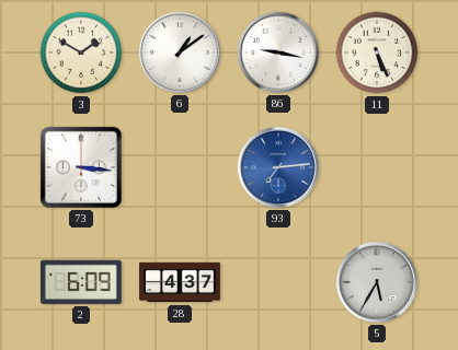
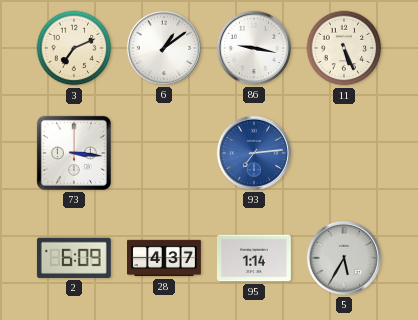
3: 1:50 -> 7:11
95: none -> 1:14
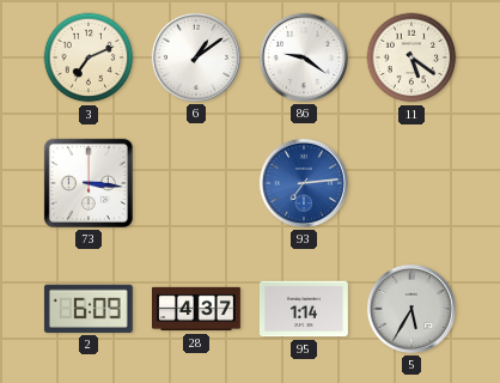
86: 9:17 -> 9:21
11: 5:26 -> 5:21
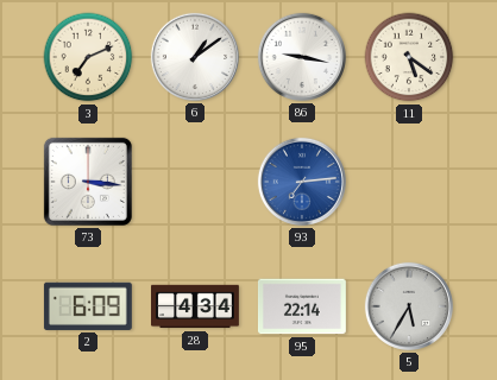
86: 9:21 -> 9:17
28: 4:37 -> 4:34
95: 1:14 -> 22:14
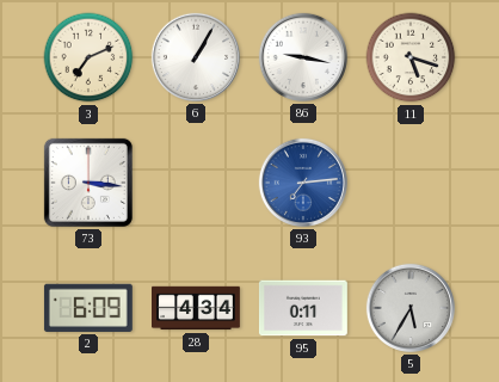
6: 1:09 -> 1:05
11: 5:21 -> 5:18
95: 22:14 -> 0:11
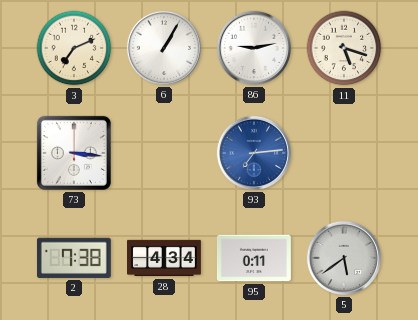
86: 9:17 -> 9:13
2: 6:09 -> 7:38
5: 5:35 -> 5:39
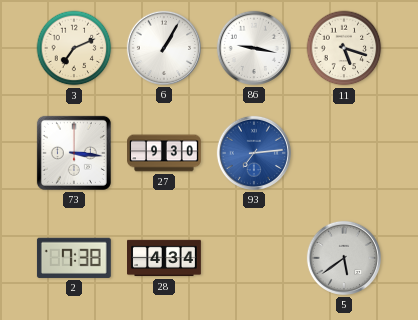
86: 9:13 -> 9:17
27: none -> 9:30
95: 0:11 -> none
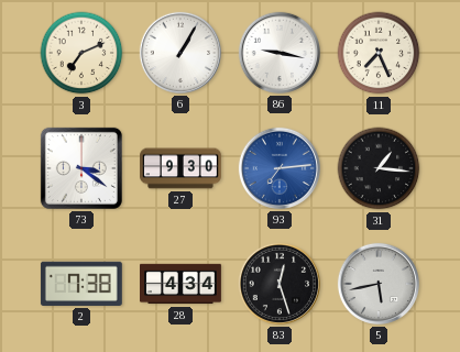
11: 5:18 -> 7:26
73: 3:16 -> 3:21
31: none -> 1:16
83: none -> 12:27
5: 5:39 -> 5:43
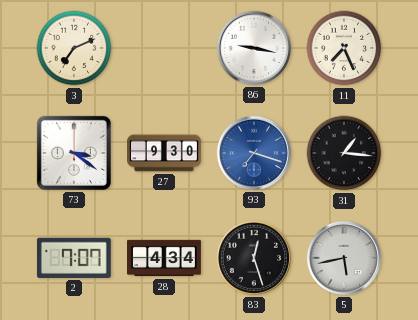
6: 1:05 -> none
93: 7:14 -> 7:18
2: 7:38 -> 7:07
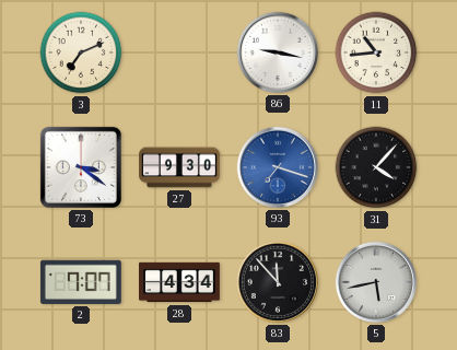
11: 7:26 -> 10:44
31: 1:16 -> 4:07
83: 12:27 -> 11:53
